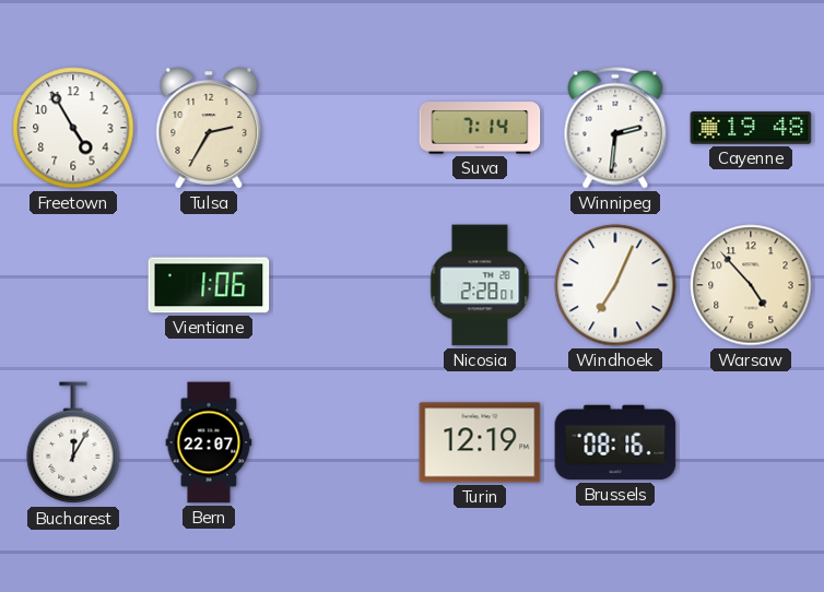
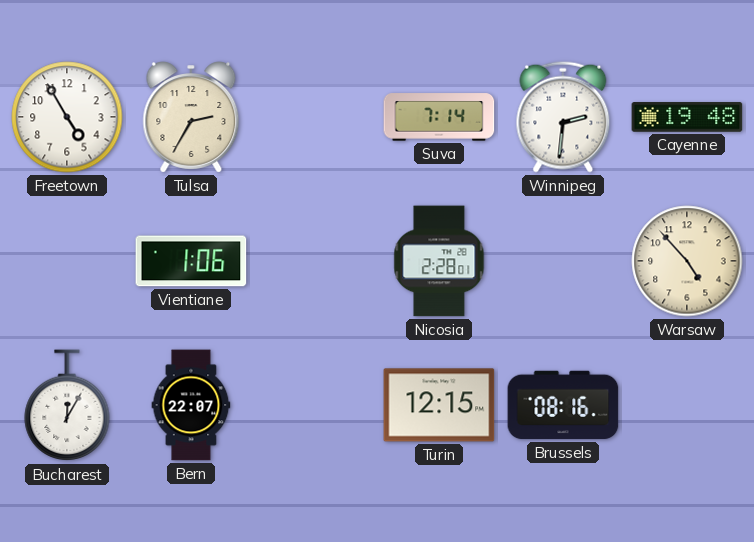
Windhoek: 7:04 -> none
Turin: 12:19 -> 12:15
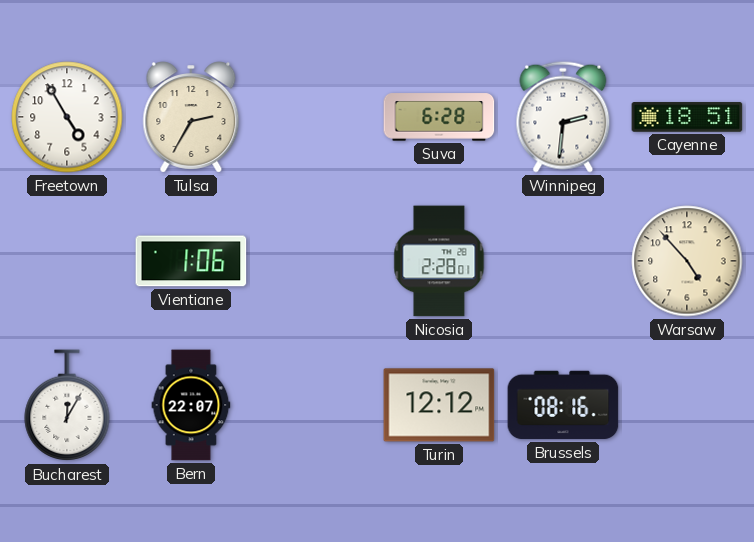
Suva: 7:14 -> 6:28
Cayenne: 19:48 -> 18:51
Turin: 12:15 -> 12:12
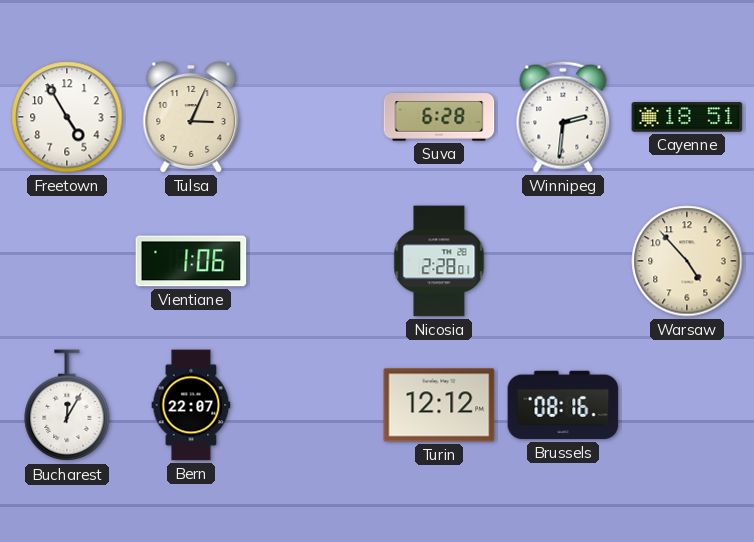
Tulsa: 2:35 -> 3:04
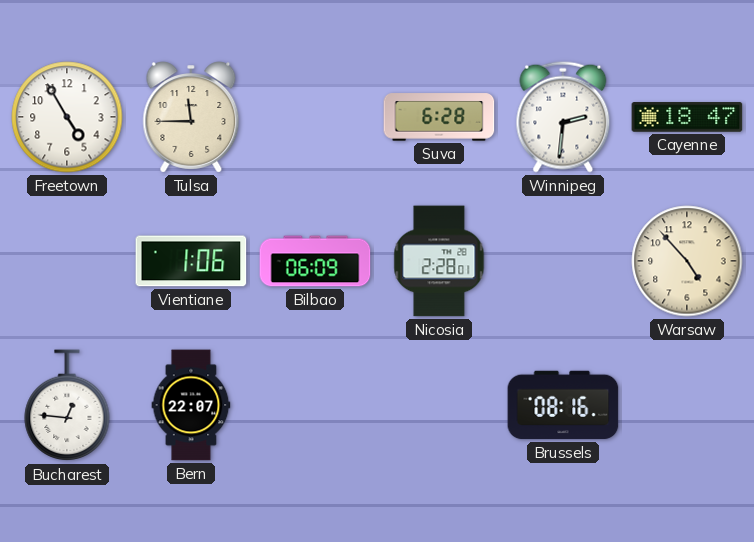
Tulsa: 3:04 -> 11:45
Cayenne: 18:51 -> 18:47
Bilbao: none -> 06:09
Bucharest: 12:05 -> 12:46
Turin: 12:12 -> none
